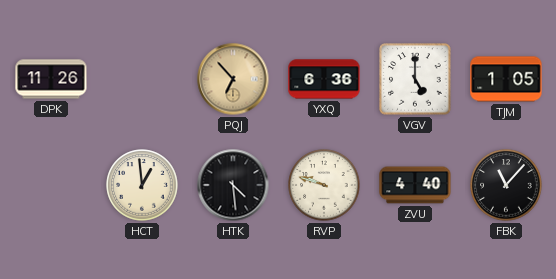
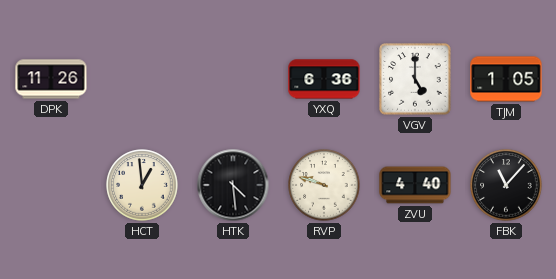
PQJ: 6:53 -> none
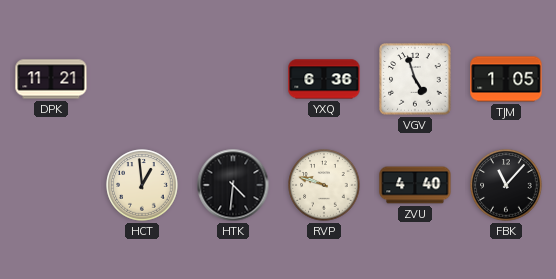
DPK: 11:26 -> 11:21
VGV: 5:00 -> 4:57
HTK: 4:29 -> 4:31
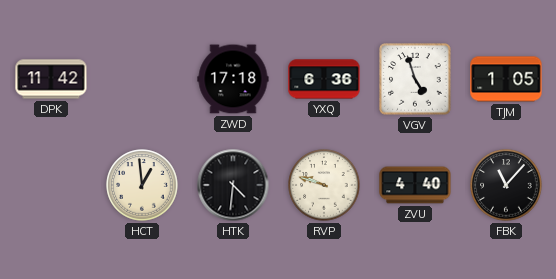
DPK: 11:21 -> 11:42
ZWD: none -> 17:18
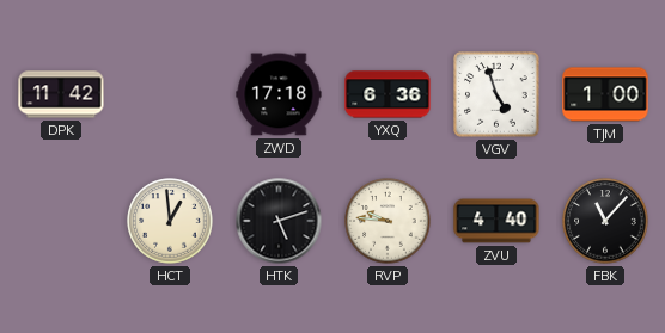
TJM: 1:05 -> 1:00
HTK: 4:31 -> 5:12
RVP: 9:48 -> 9:46
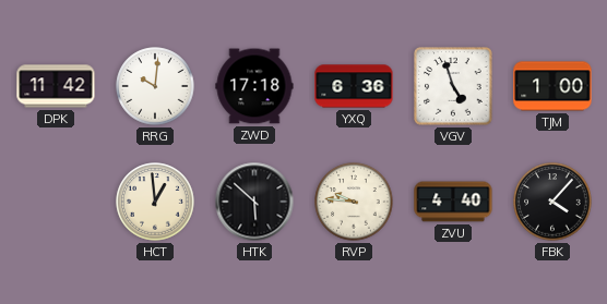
RRG: none -> 10:01
HTK: 5:12 -> 5:52
FBK: 11:07 -> 4:07
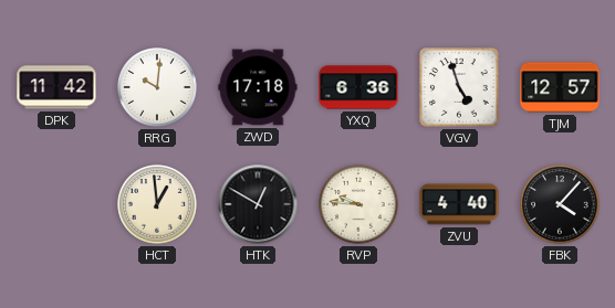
TJM: 1:00 -> 12:57
HTK: 5:52 -> 12:50
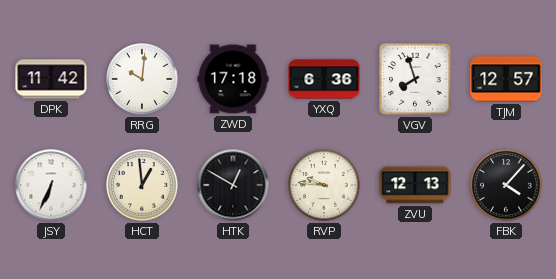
VGV: 4:57 -> 7:57
JSY: none -> 6:34
ZVU: 4:40 -> 12:13
